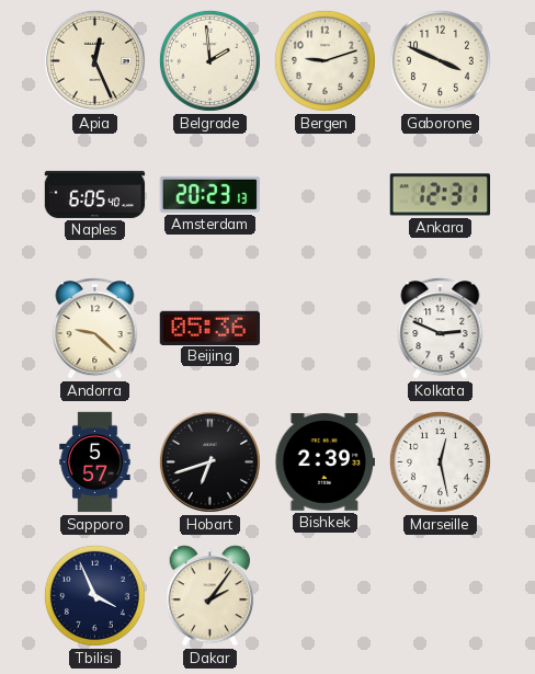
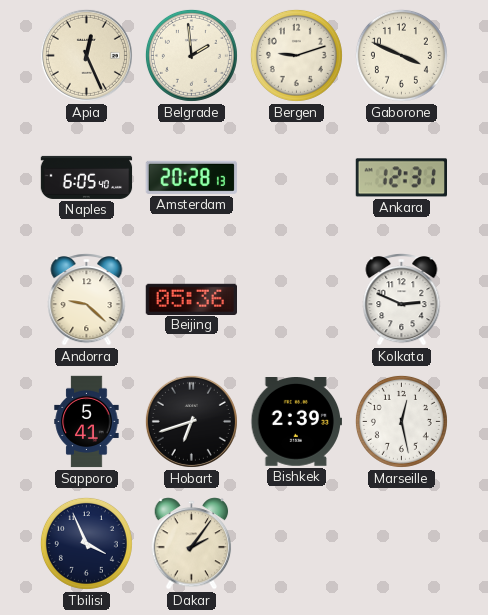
Amsterdam: 20:23 -> 20:28
Sapporo: 5:57 -> 5:41
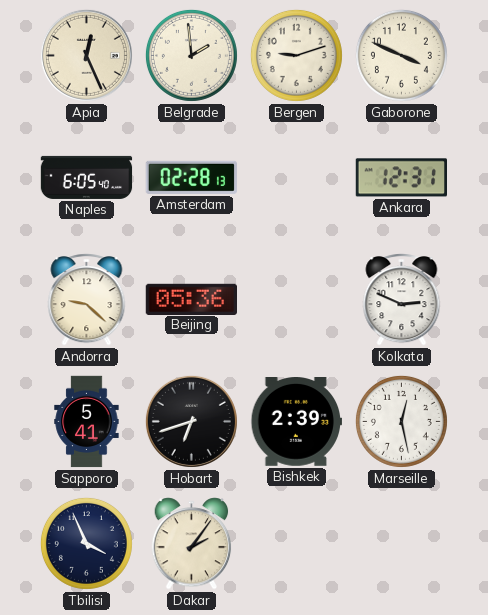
Amsterdam: 20:28 -> 02:28
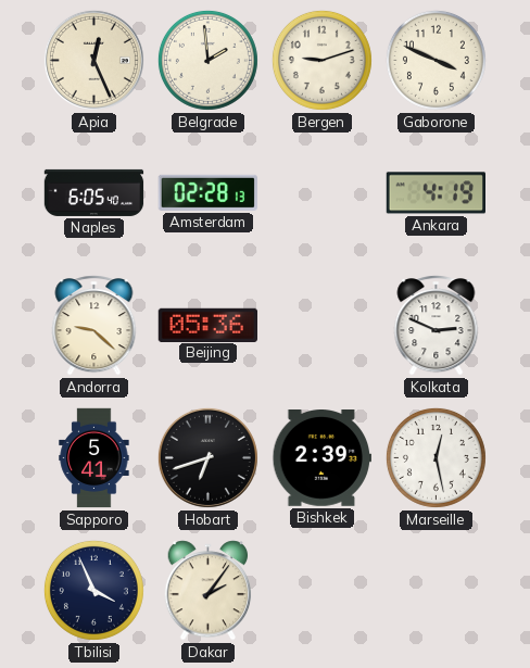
Ankara: 12:31 -> 4:19
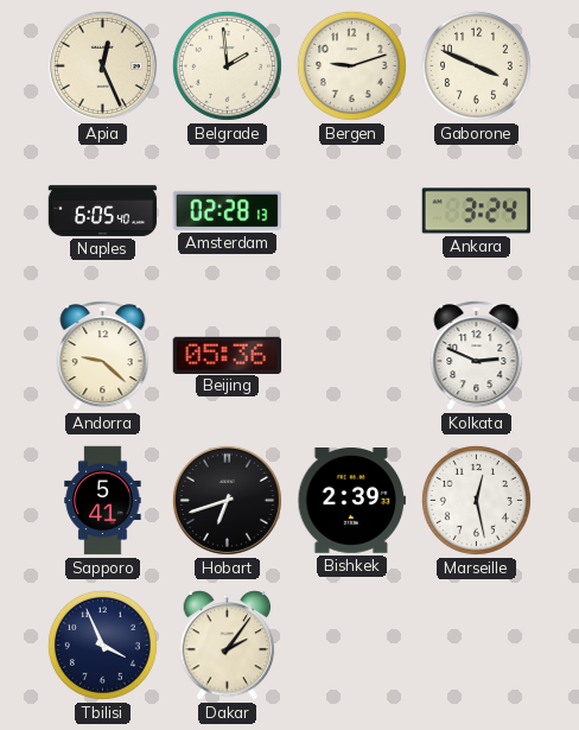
Ankara: 4:19 -> 3:24
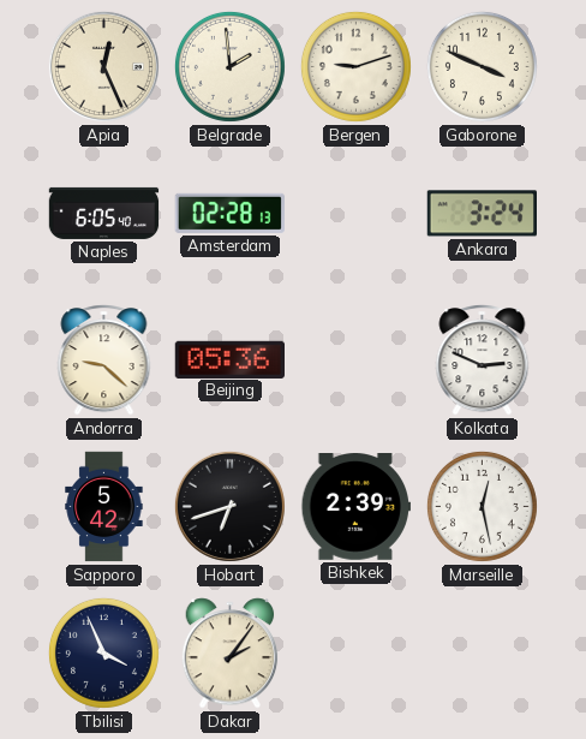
Sapporo: 5:41 -> 5:42
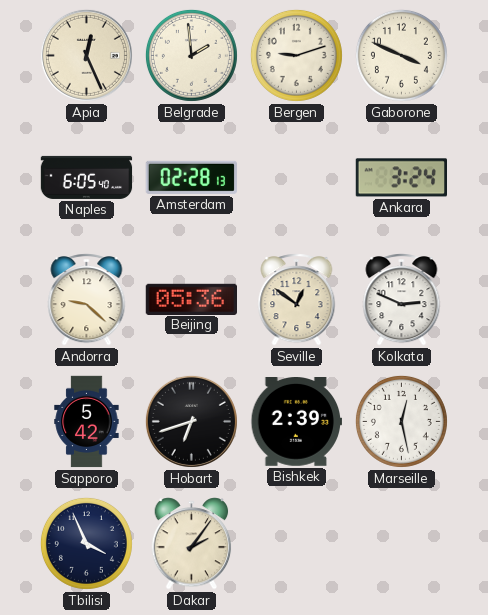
Seville: none -> 12:51
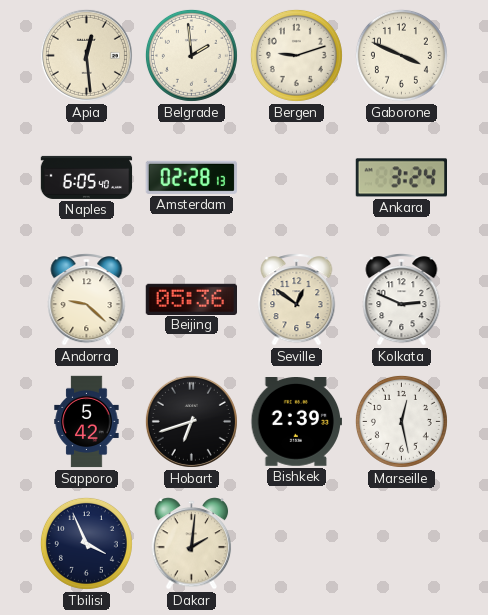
Apia: 12:26 -> 12:29
Dakar: 2:06 -> 2:01
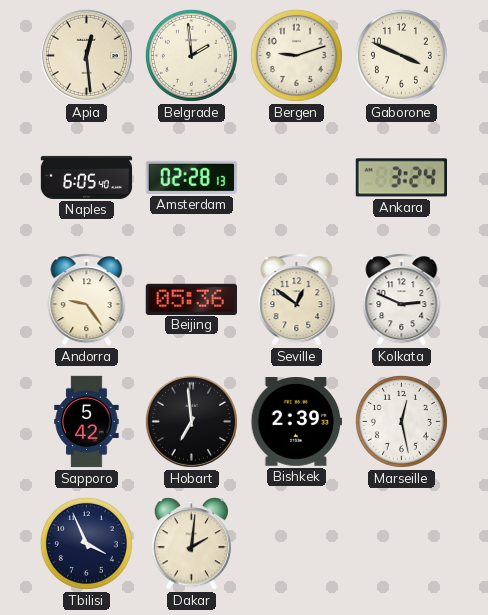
Andorra: 9:22 -> 9:24
Hobart: 6:42 -> 6:59
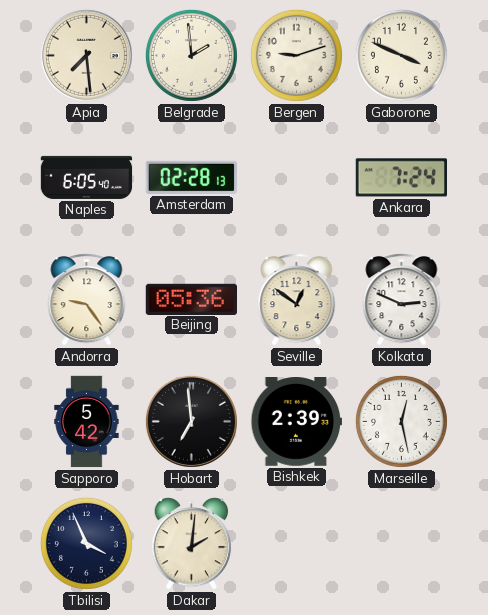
Apia: 12:29 -> 7:29
Ankara: 3:24 -> 7:24
